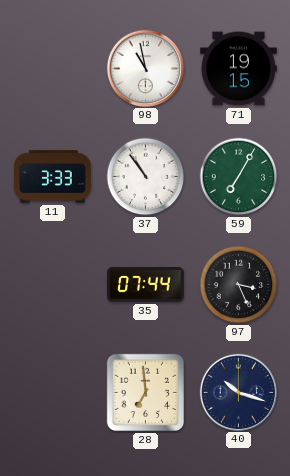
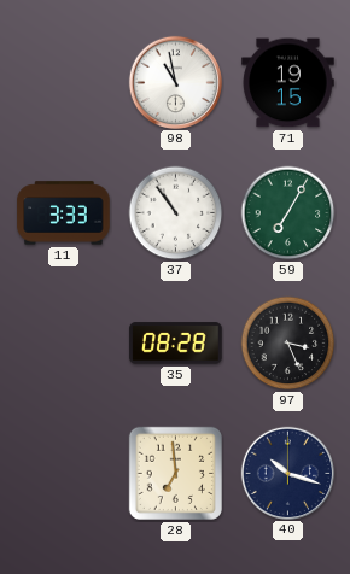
35: 07:44 -> 08:28
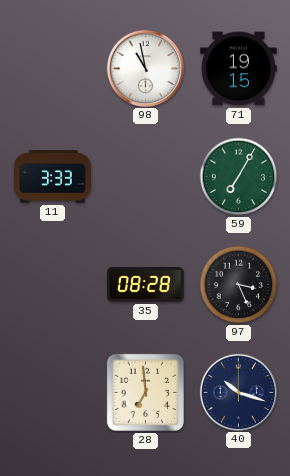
37: 10:54 -> none
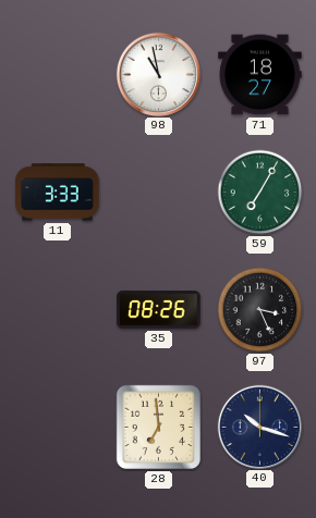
71: 19:15 -> 18:27
35: 08:28 -> 08:26
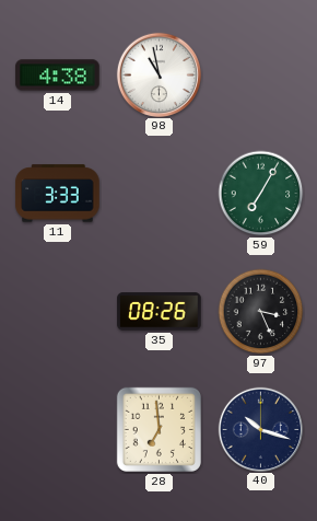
14: none -> 4:38
71: 18:27 -> none
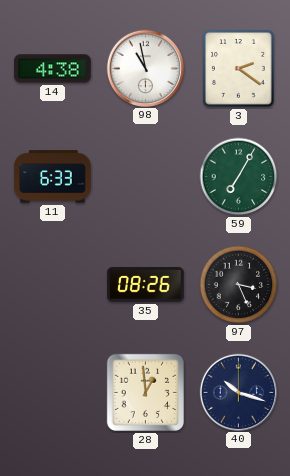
3: none -> 2:21
11: 3:33 -> 6:33
28: 6:59 -> 12:59
